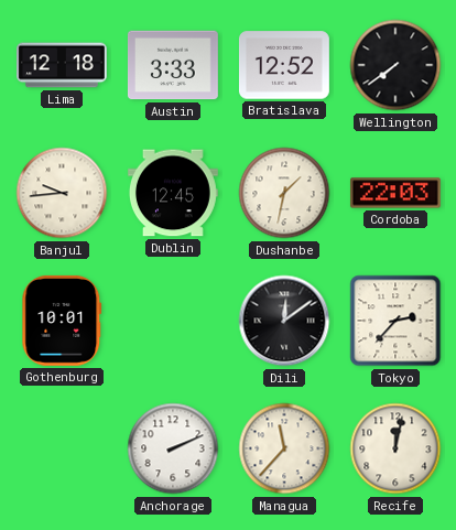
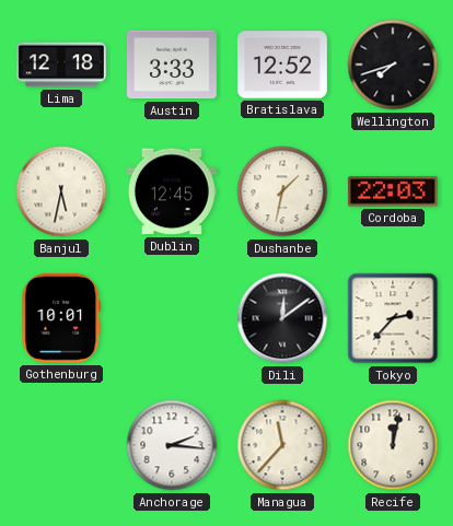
Wellington: 7:39 -> 7:42
Banjul: 9:44 -> 5:32
Anchorage: 2:11 -> 2:16
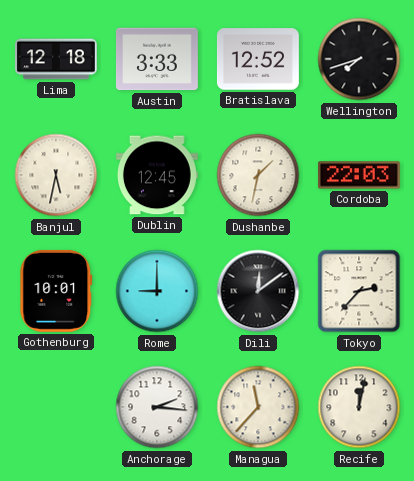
Rome: none -> 9:00
